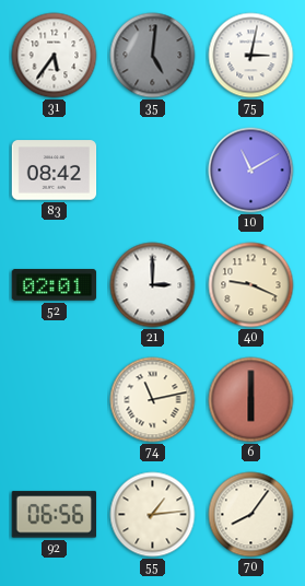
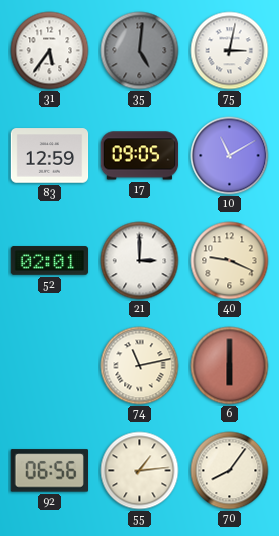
83: 08:42 -> 12:59
17: none -> 09:05
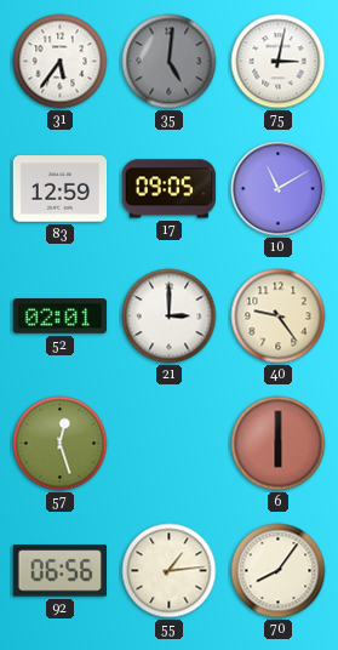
40: 9:19 -> 9:24
57: none -> 12:27
74: 11:13 -> none
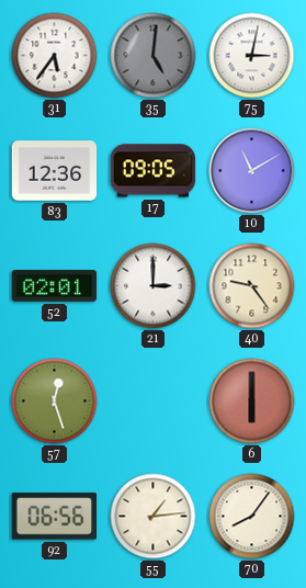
83: 12:59 -> 12:36
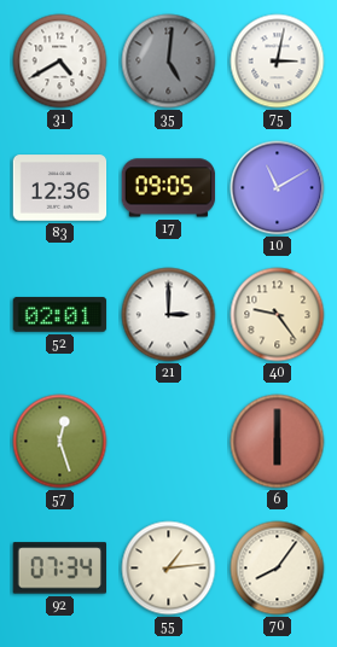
31: 5:36 -> 4:40
92: 06:56 -> 07:34
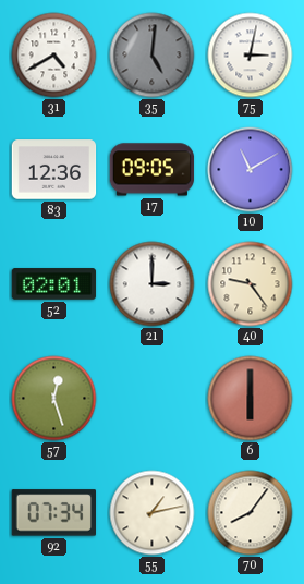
55: 1:14 -> 1:13
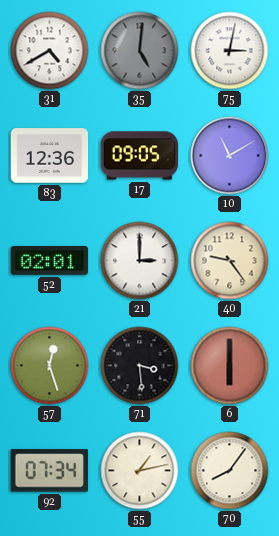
71: none -> 3:29
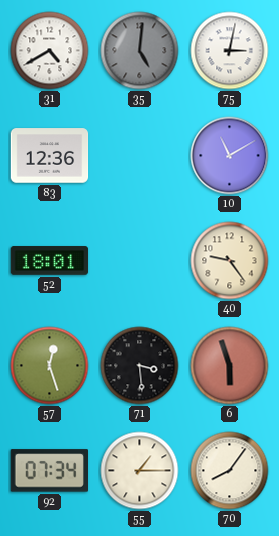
17: 09:05 -> none
52: 02:01 -> 18:01
21: 3:00 -> none
6: 6:00 -> 5:57
55: 1:13 -> 1:15
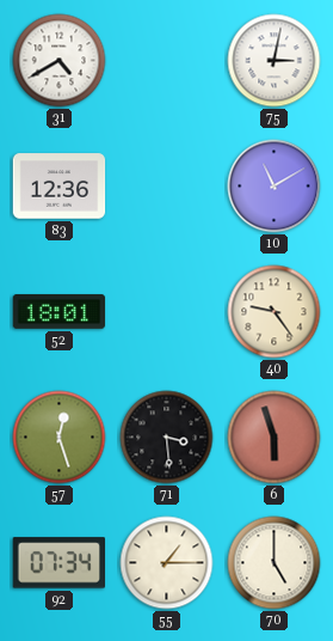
35: 5:01 -> none
70: 8:06 -> 5:00
